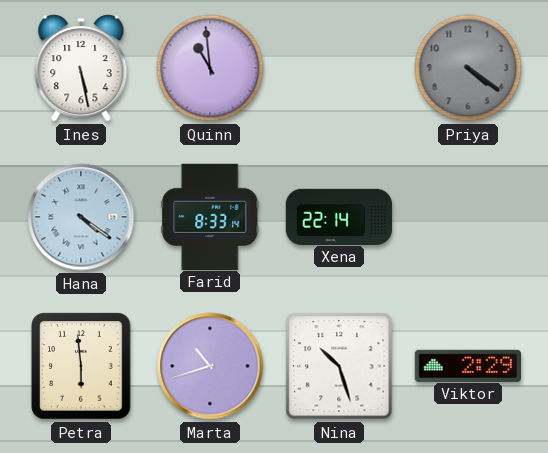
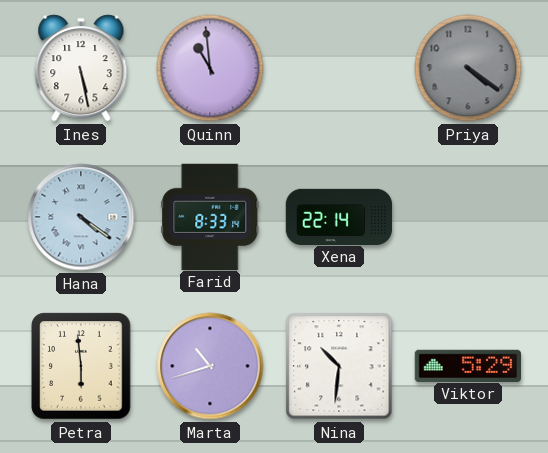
Nina: 10:27 -> 10:31
Viktor: 2:29 -> 5:29
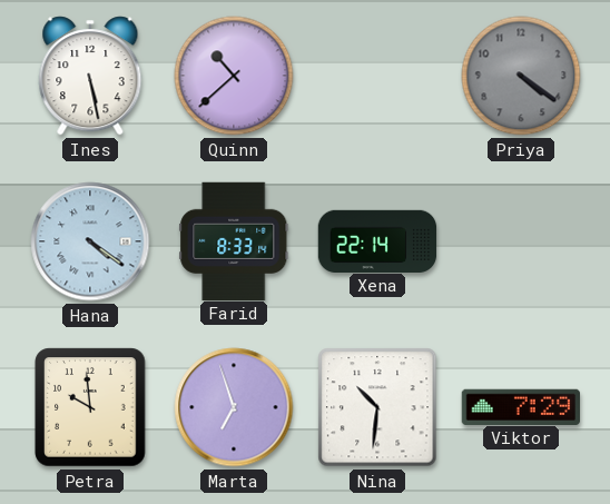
Quinn: 10:59 -> 10:38
Petra: 5:59 -> 9:59
Marta: 10:42 -> 6:57
Viktor: 5:29 -> 7:29
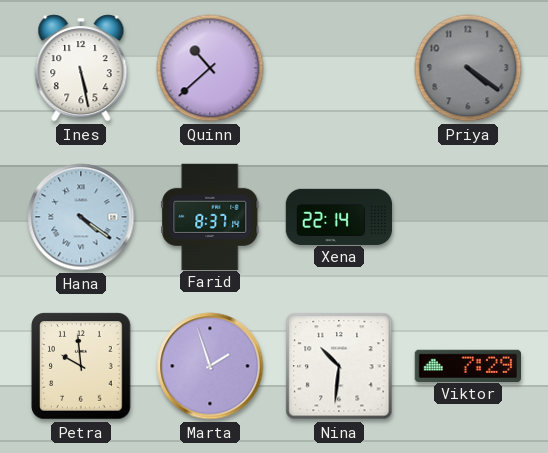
Farid: 8:33 -> 8:37
Marta: 6:57 -> 1:57
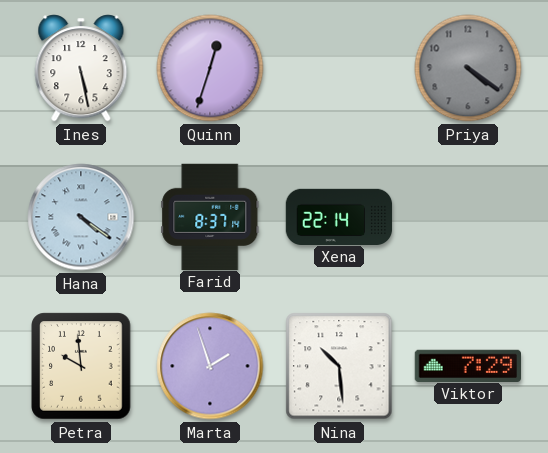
Quinn: 10:38 -> 12:33
Nina: 10:31 -> 10:29
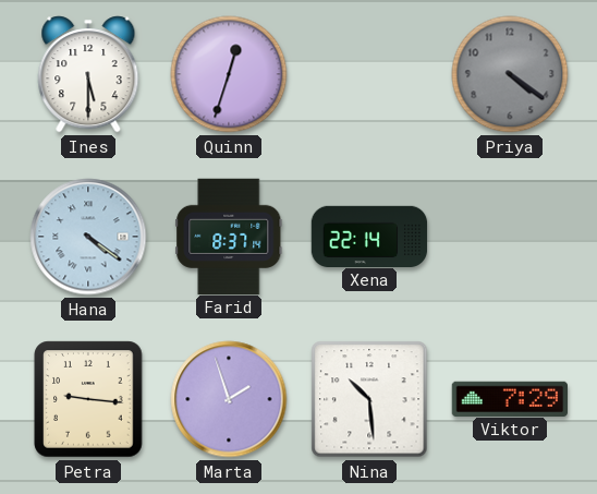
Ines: 5:28 -> 5:30
Petra: 9:59 -> 9:16
